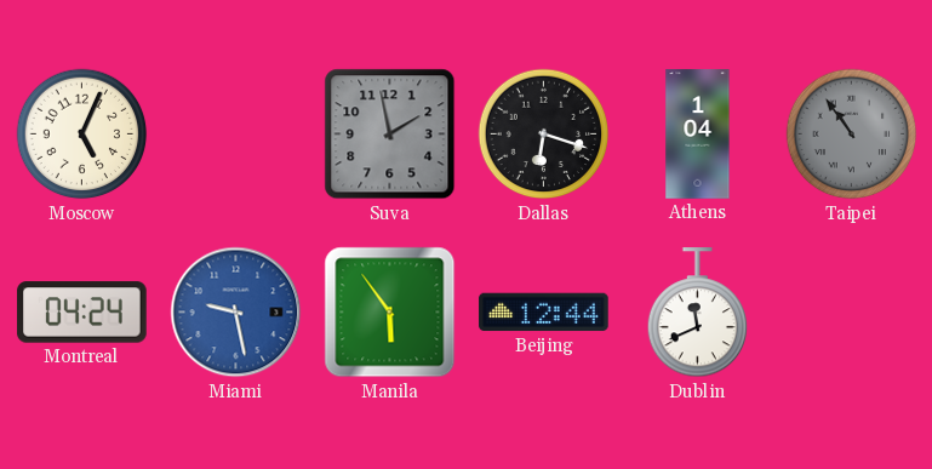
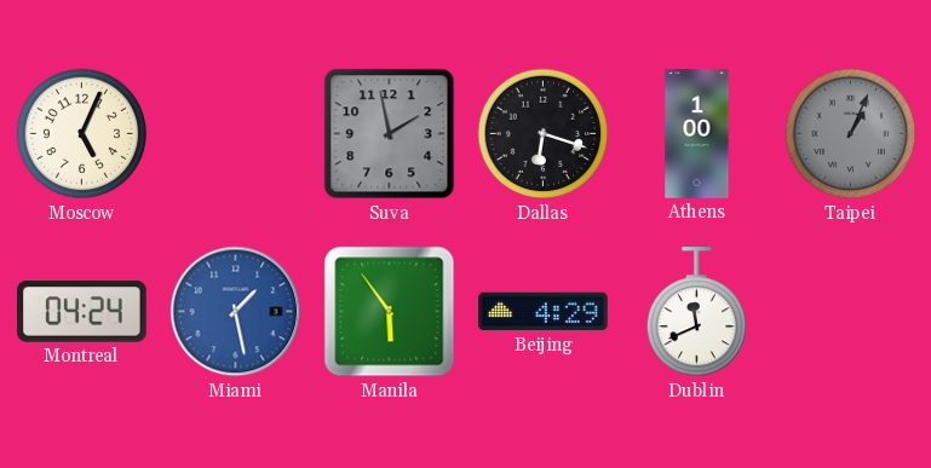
Athens: 1:04 -> 1:00
Taipei: 10:54 -> 1:04
Miami: 9:28 -> 1:28
Beijing: 12:44 -> 4:29
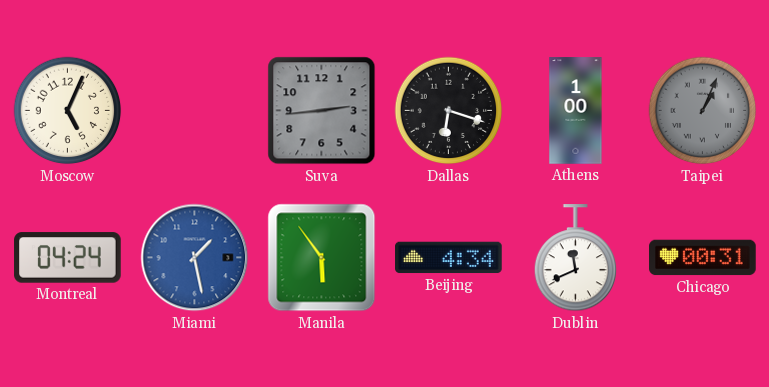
Suva: 1:58 -> 2:44
Beijing: 4:29 -> 4:34
Chicago: none -> 00:31
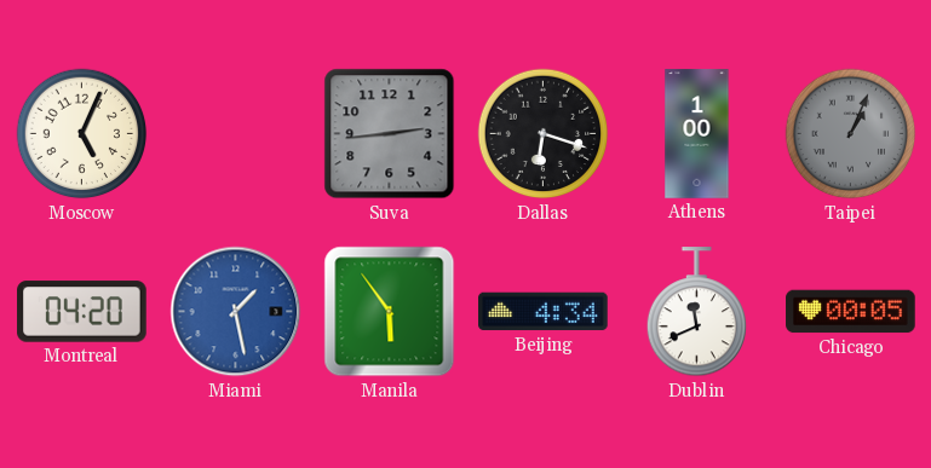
Montreal: 04:24 -> 04:20
Chicago: 00:31 -> 00:05
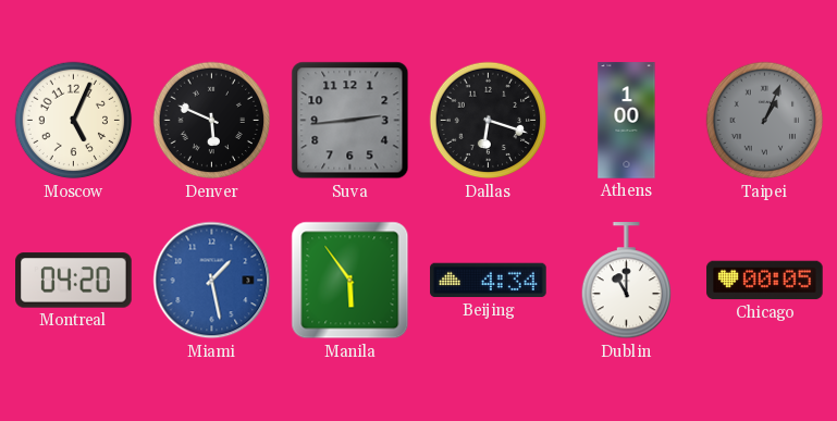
Denver: none -> 5:49
Dublin: 11:41 -> 11:00
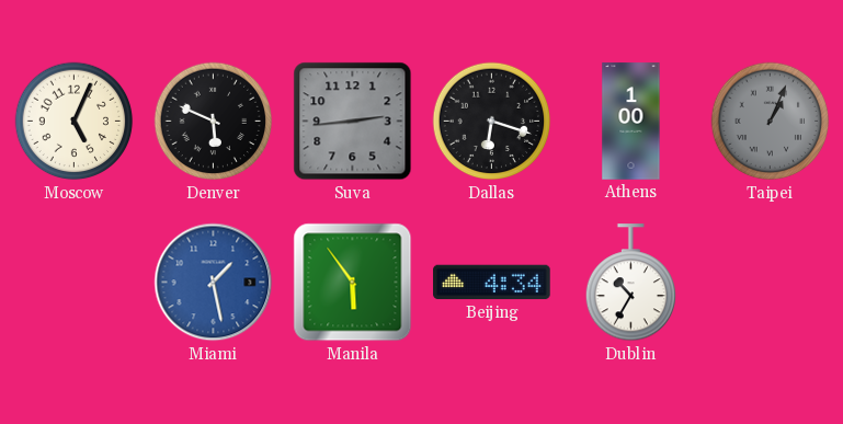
Montreal: 04:20 -> none
Dublin: 11:00 -> 10:35
Chicago: 00:05 -> none
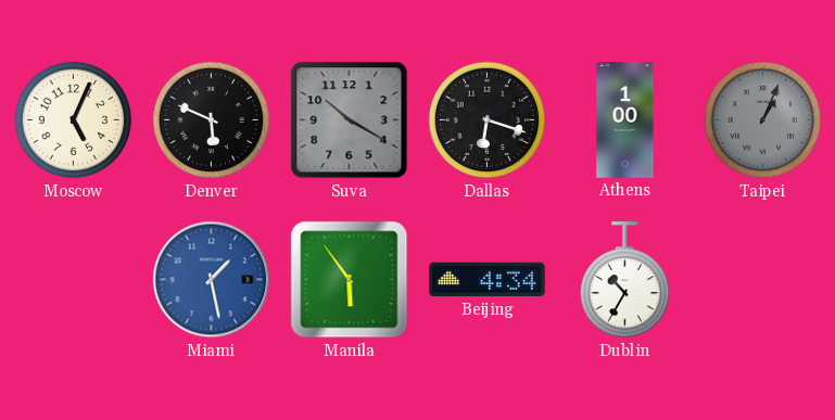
Suva: 2:44 -> 10:20
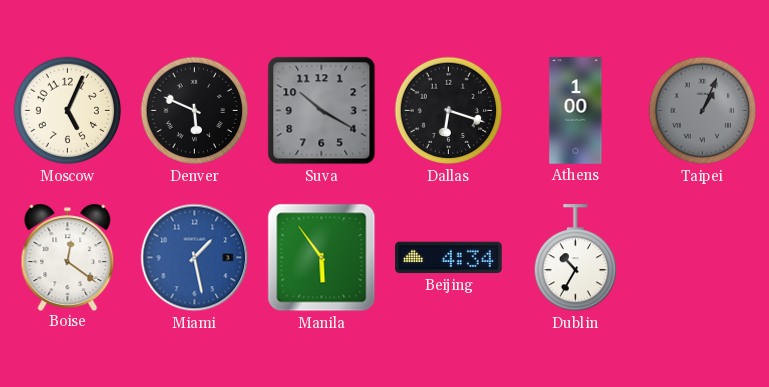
Boise: none -> 12:21
